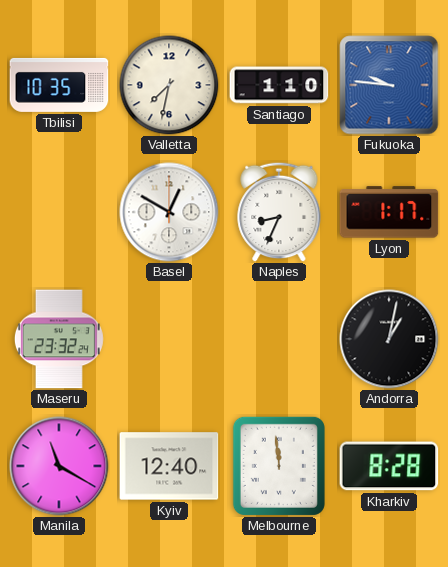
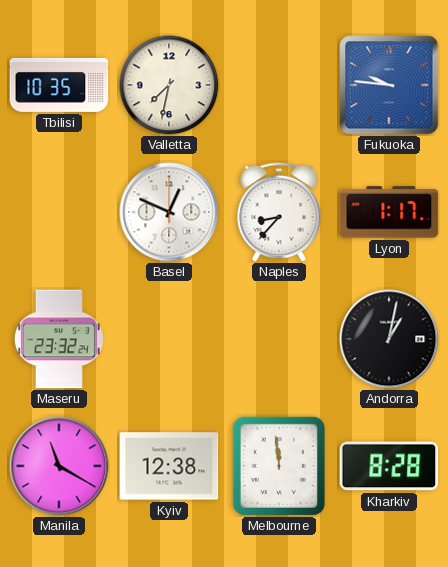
Santiago: 1:10 -> none
Basel: 12:50 -> 12:49
Naples: 8:34 -> 8:37
Kyiv: 12:40 -> 12:38
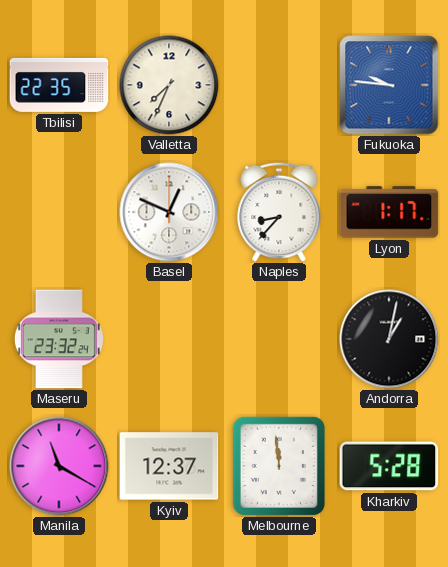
Tbilisi: 10:35 -> 22:35
Valletta: 7:32 -> 7:34
Kyiv: 12:38 -> 12:37
Kharkiv: 8:28 -> 5:28
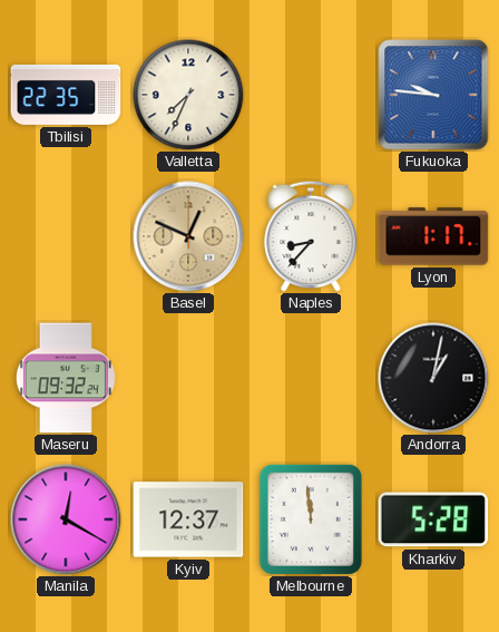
Basel dial: white -> champagne
Maseru: 23:32 -> 09:32
Manila: 11:20 -> 12:20
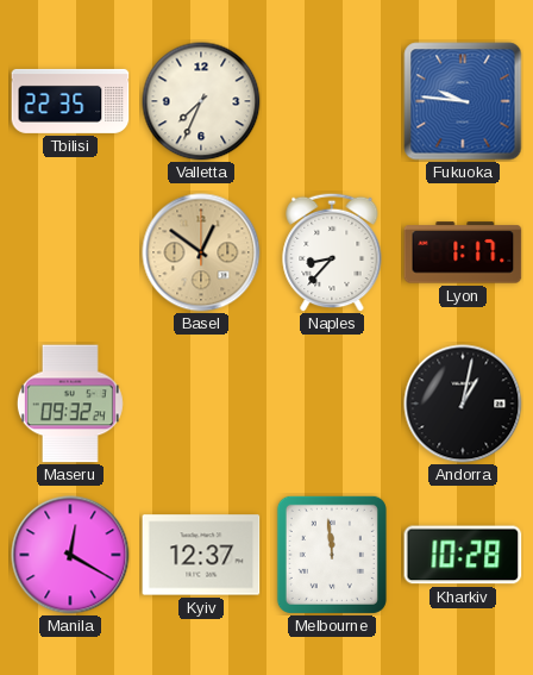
Basel: 12:49 -> 12:51
Kharkiv: 5:28 -> 10:28
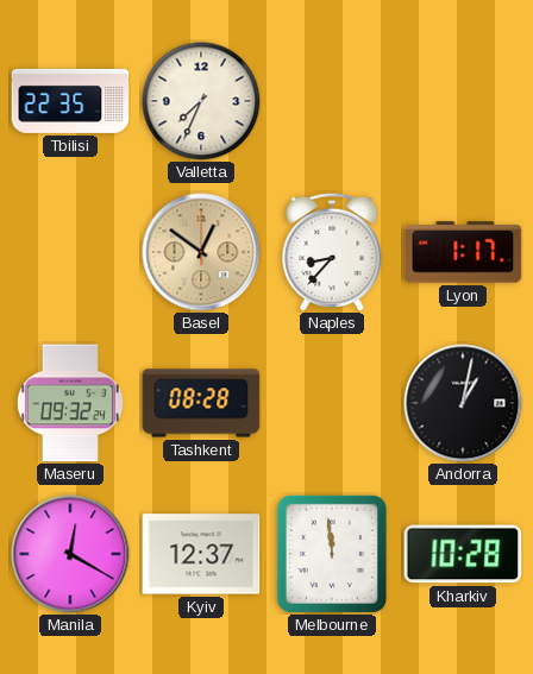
Fukuoka: 9:46 -> none
Tashkent: none -> 08:28
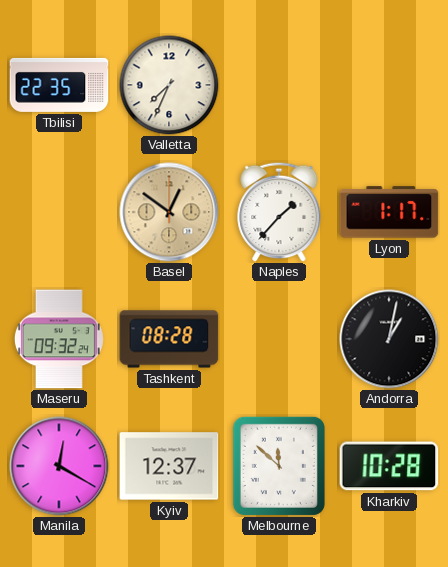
Naples: 8:37 -> 1:37
Melbourne: 11:59 -> 11:52
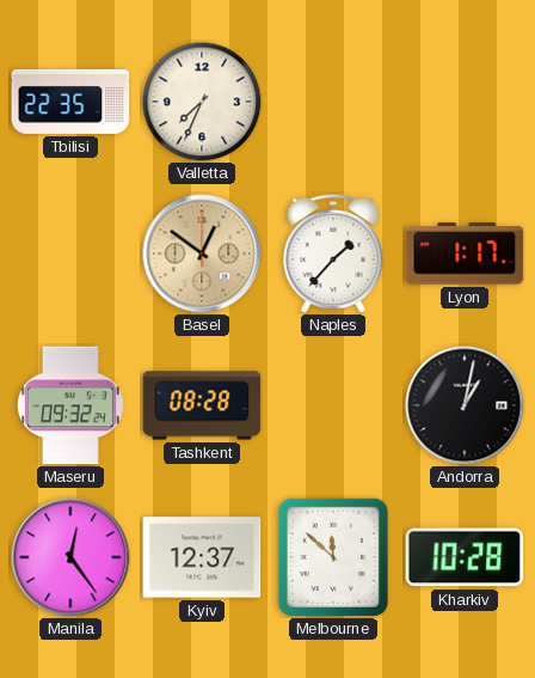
Manila: 12:20 -> 12:24
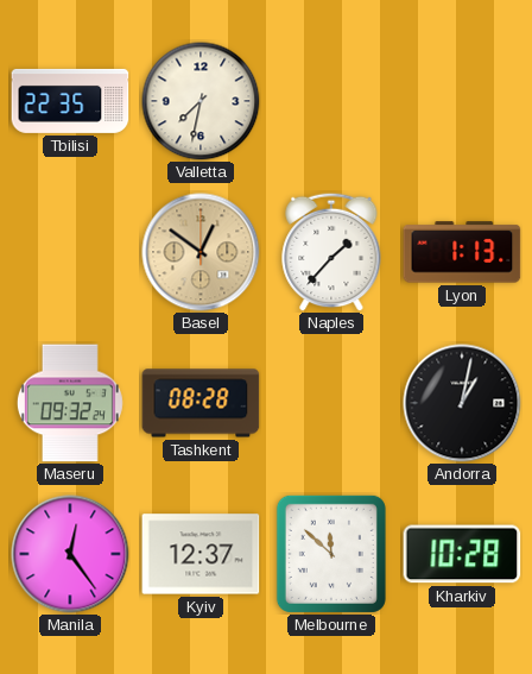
Valletta: 7:34 -> 7:32
Lyon: 1:17 -> 1:13
